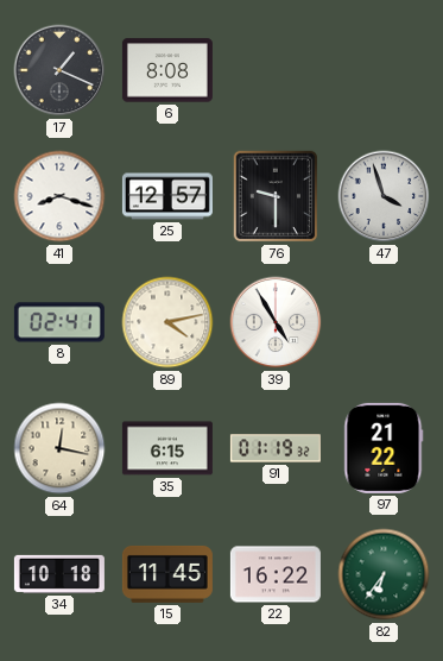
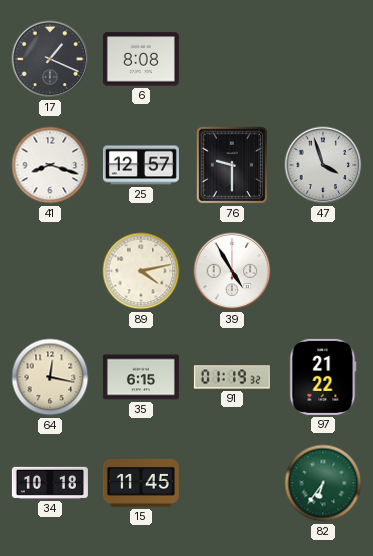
8: 02:41 -> none
22: 16:22 -> none
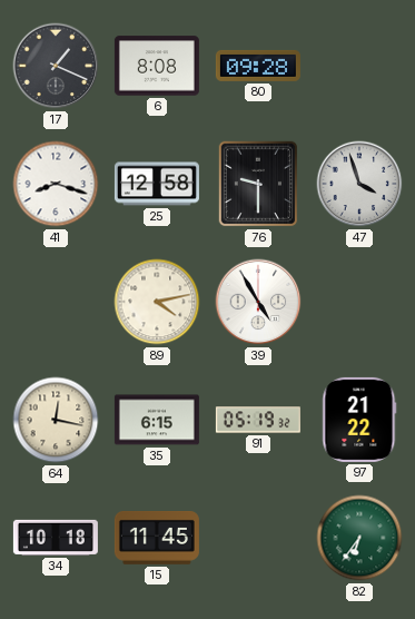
80: none -> 09:28
25: 12:57 -> 12:58
91: 01:19 -> 05:19
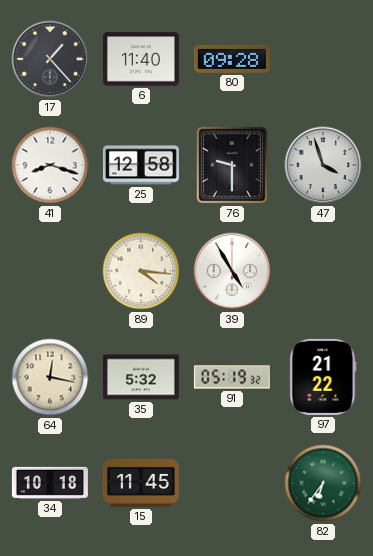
17: 1:19 -> 1:23
6: 8:08 -> 11:40
89: 4:13 -> 4:16
35: 6:15 -> 5:32
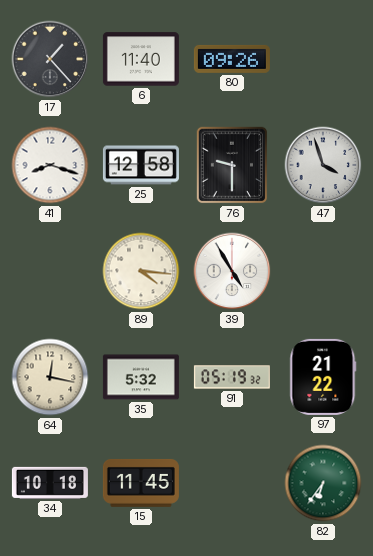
80: 09:28 -> 09:26
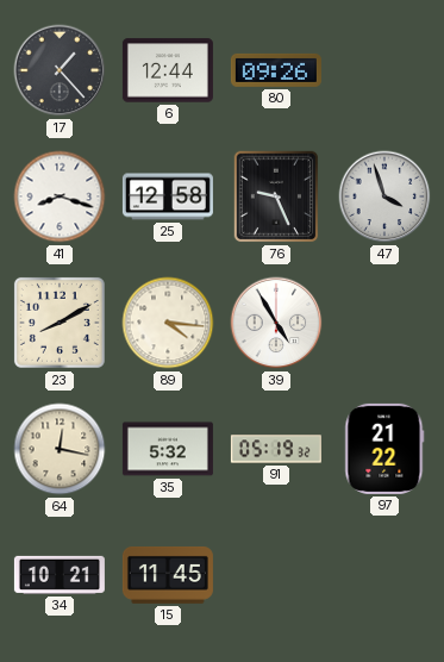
6: 11:40 -> 12:44
76: 9:30 -> 9:26
23: none -> 8:10
34: 10:18 -> 10:21
82: 6:36 -> none
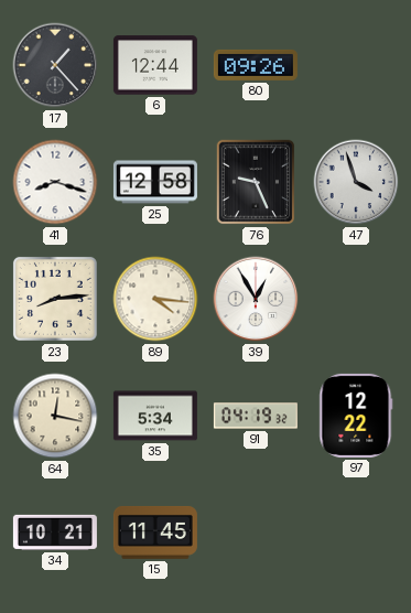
23: 8:10 -> 8:14
39: 4:55 -> 12:55
35: 5:32 -> 5:34
91: 05:19 -> 04:19
97: 21:22 -> 12:22
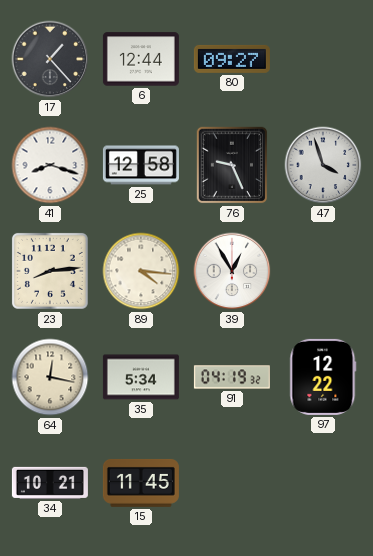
80: 09:26 -> 09:27
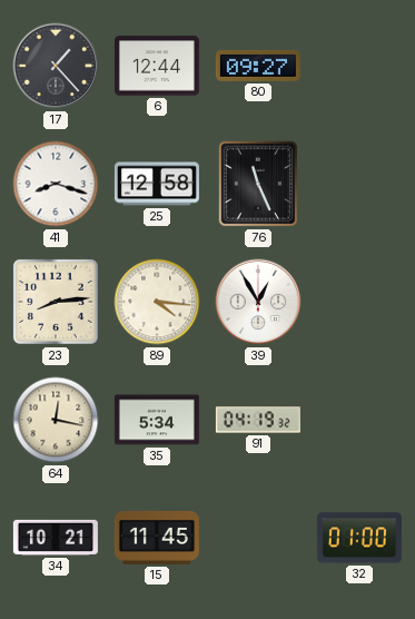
76: 9:26 -> 11:26
47: 3:57 -> none
97: 12:22 -> none
32: none -> 01:00
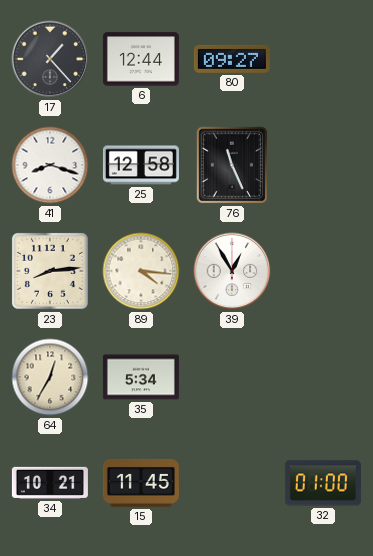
64: 12:17 -> 12:35
91: 04:19 -> none
